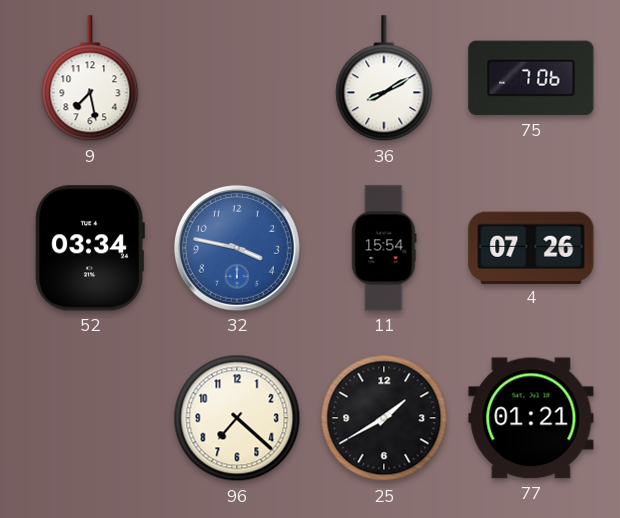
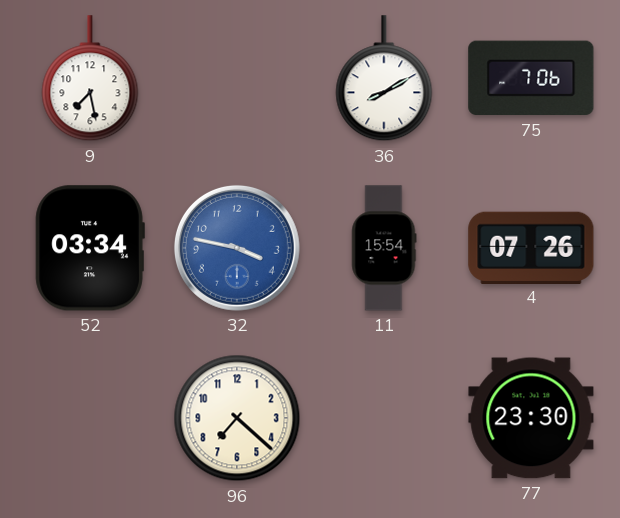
25: 1:40 -> none
77: 01:21 -> 23:30
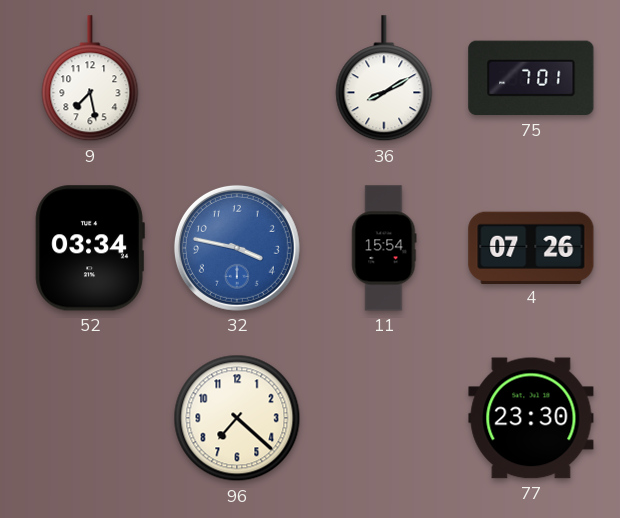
75: 7:06 -> 7:01
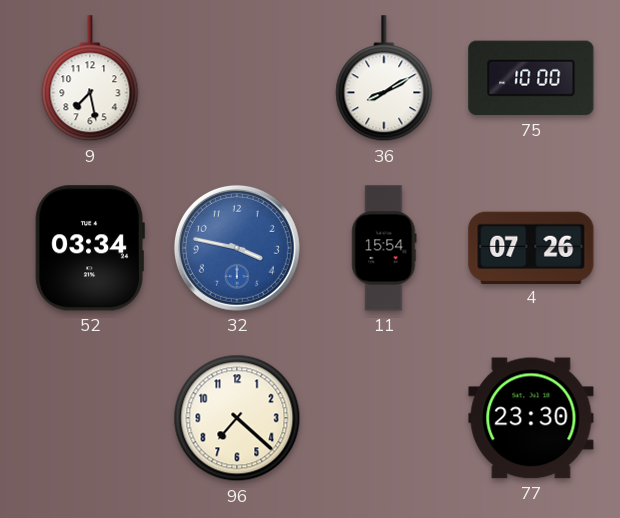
75: 7:01 -> 10:00
